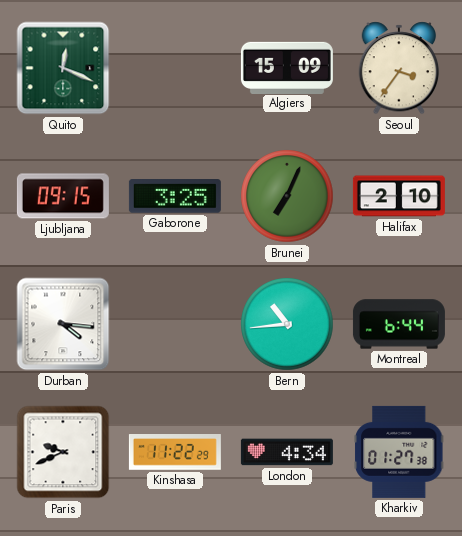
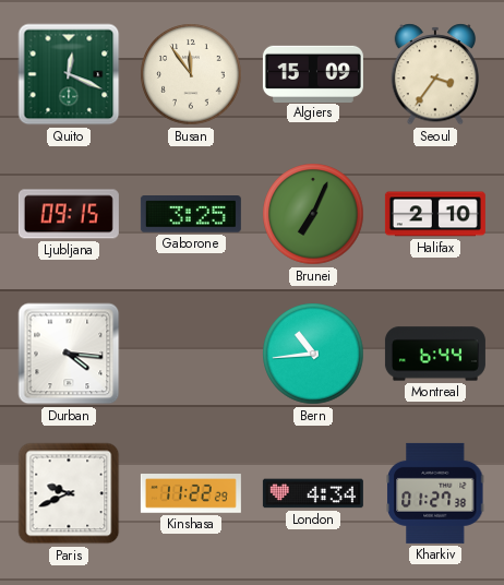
Busan: none -> 11:54
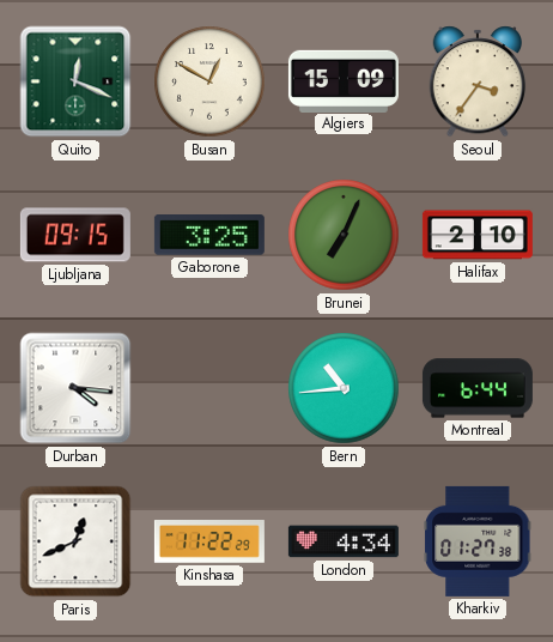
Busan: 11:54 -> 12:50
Paris: 9:41 -> 12:41
